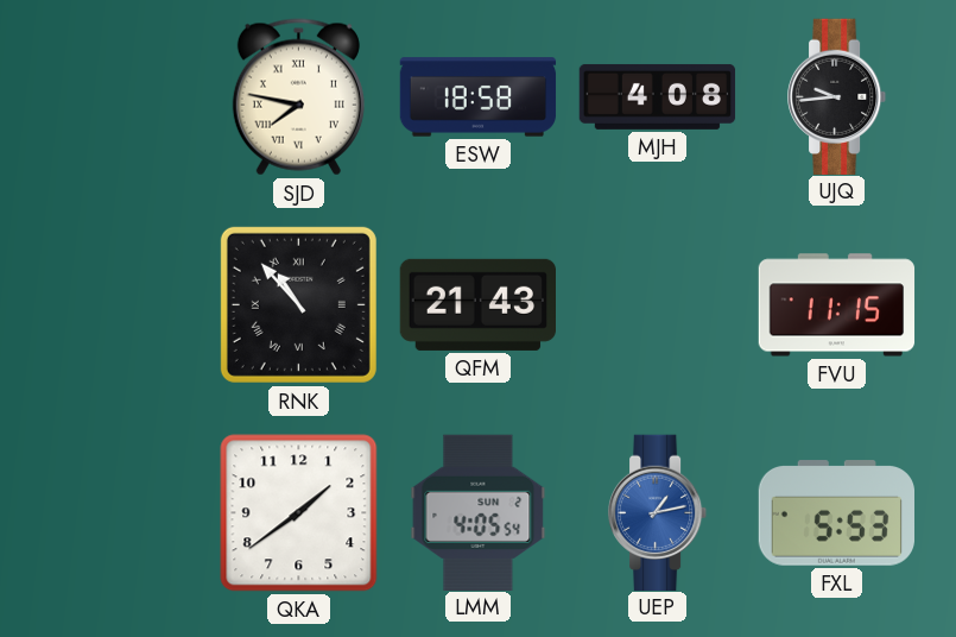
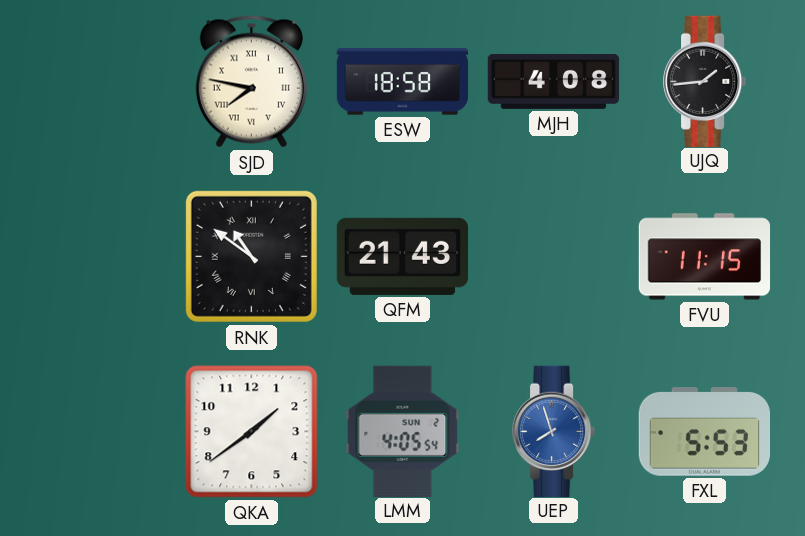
UJQ: 9:44 -> 1:44
RNK: 10:53 -> 10:51
UEP: 1:13 -> 7:57
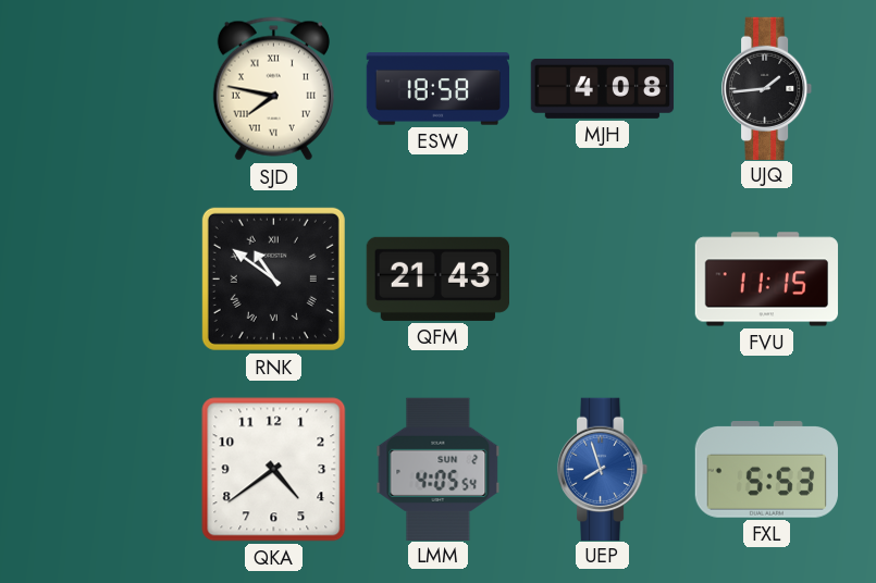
QKA: 1:39 -> 4:39
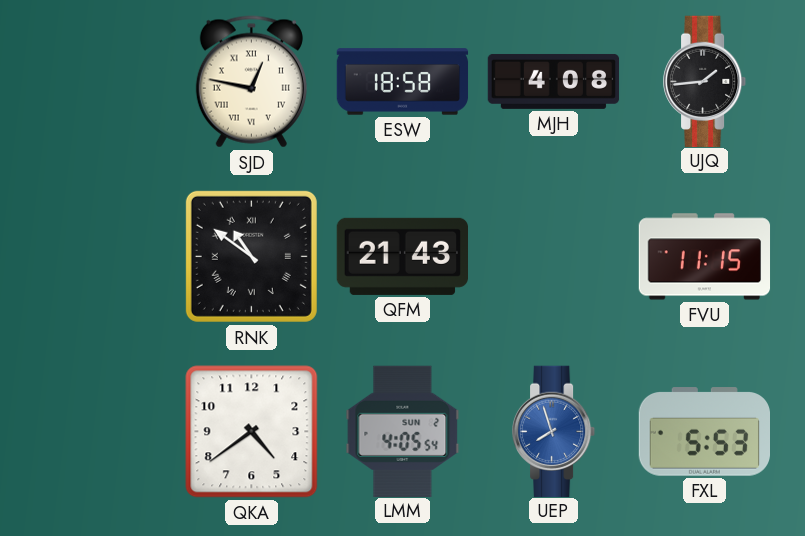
SJD: 7:47 -> 12:47
